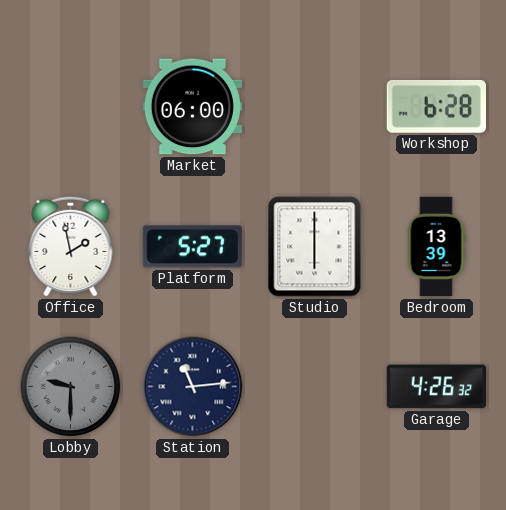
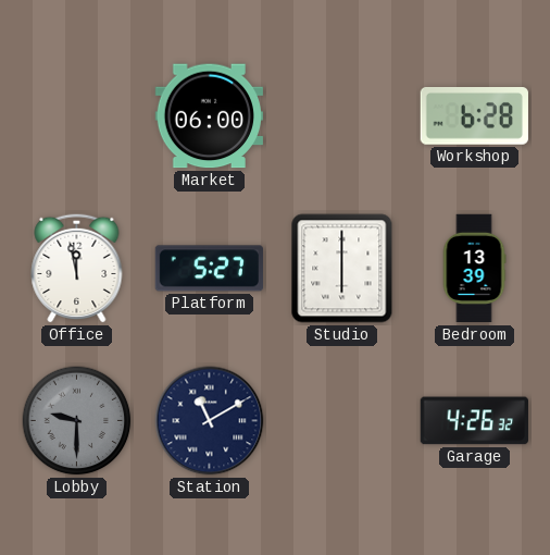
Office: 1:58 -> 11:58
Station: 11:14 -> 11:10
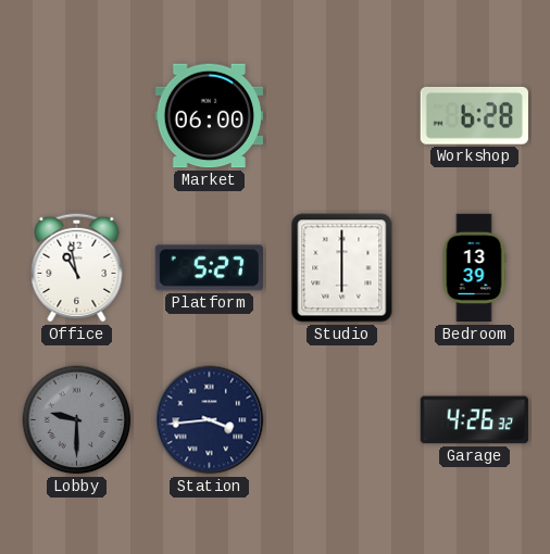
Office: 11:58 -> 10:58
Station: 11:10 -> 3:44
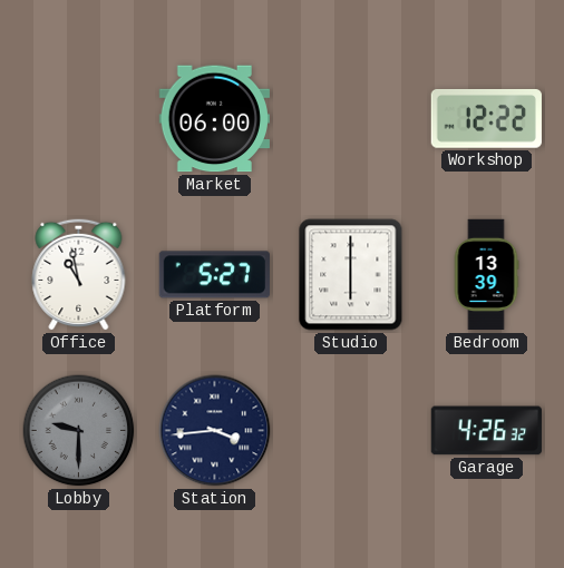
Workshop: 6:28 -> 12:22
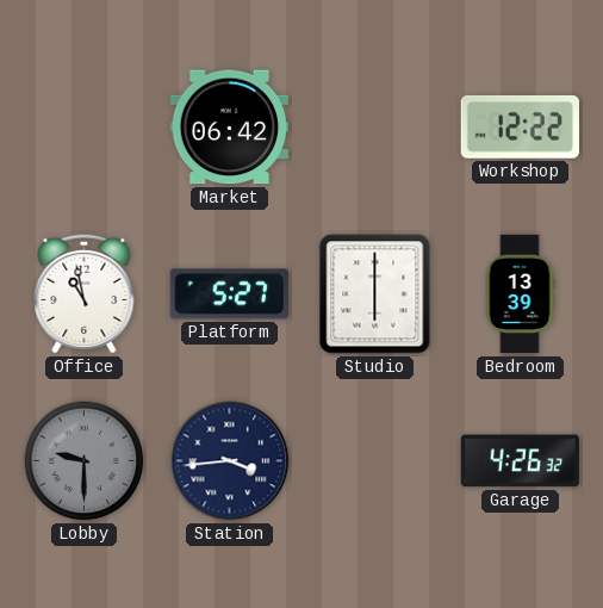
Market: 06:00 -> 06:42
